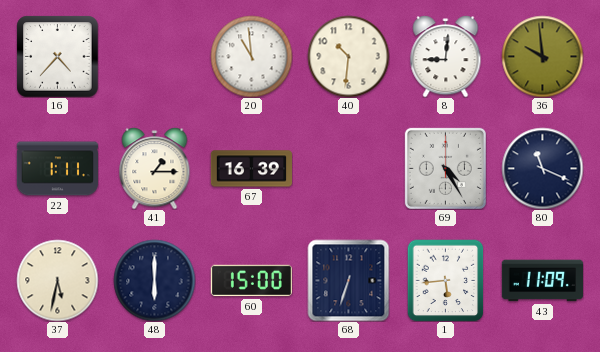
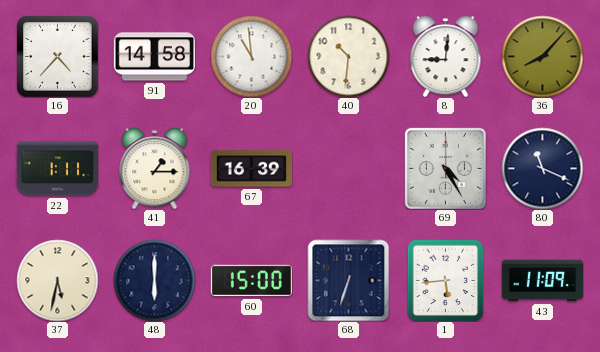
91: none -> 14:58
36: 9:59 -> 8:07
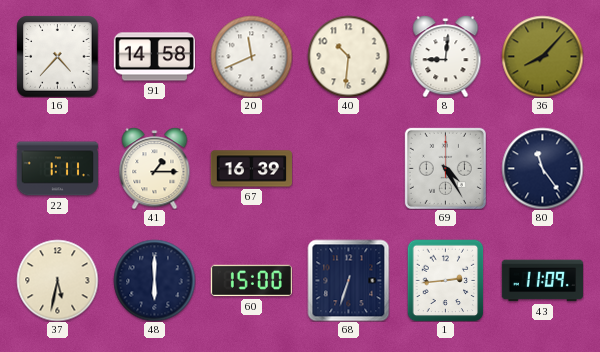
20: 10:59 -> 11:41
80: 11:19 -> 11:24
1: 5:44 -> 2:44
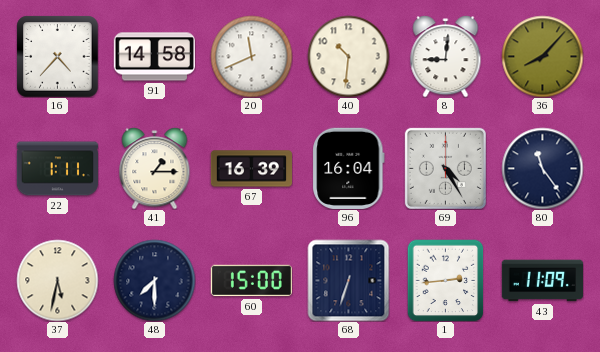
96: none -> 16:04
48: 6:00 -> 7:30
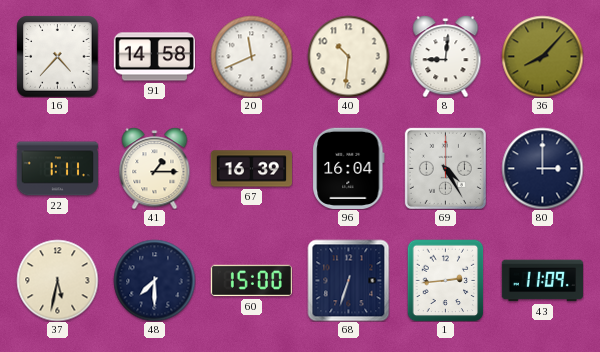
80: 11:24 -> 3:00
